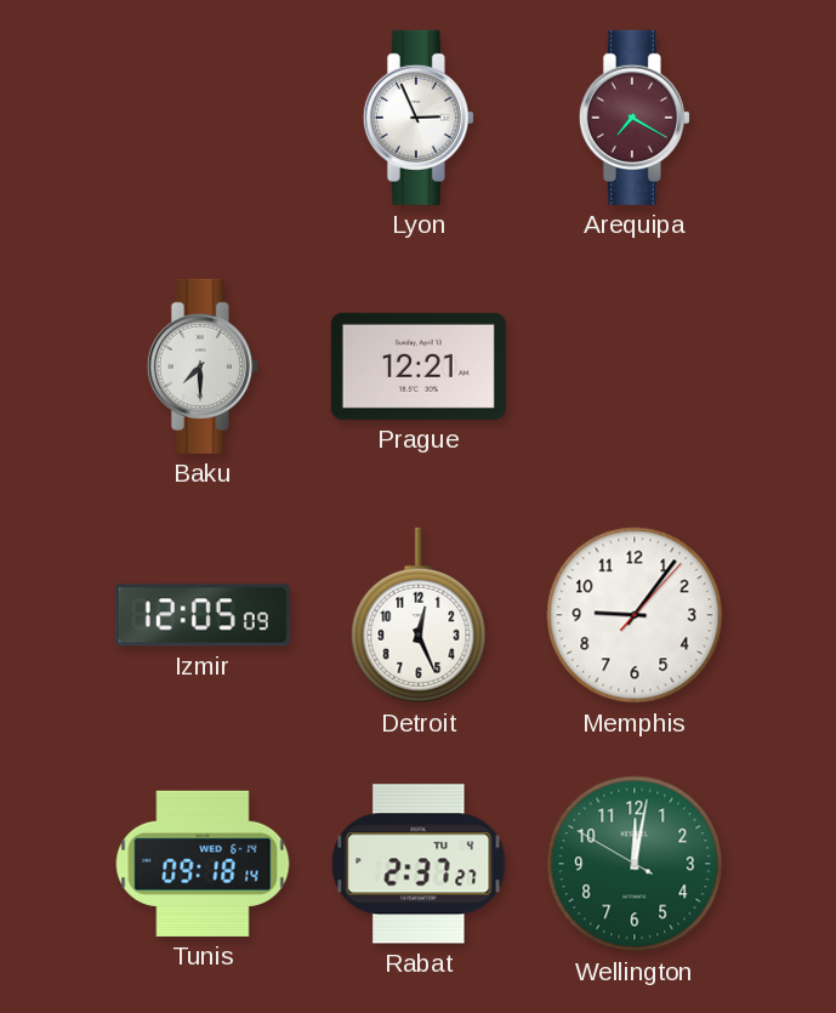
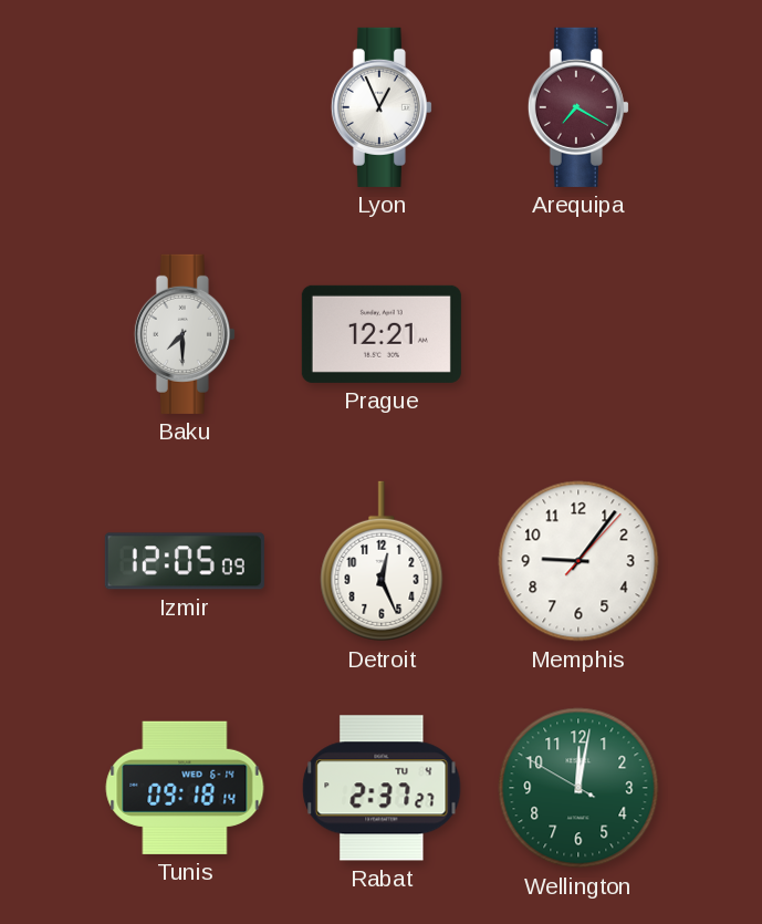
Lyon: 2:56 -> 12:56
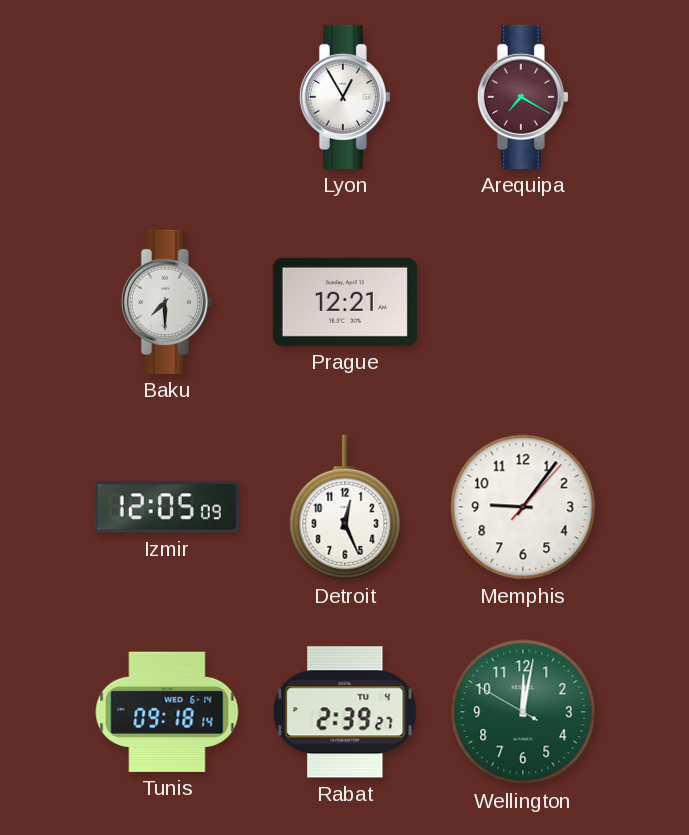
Lyon: 12:56 -> 12:55
Rabat: 2:37 -> 2:39
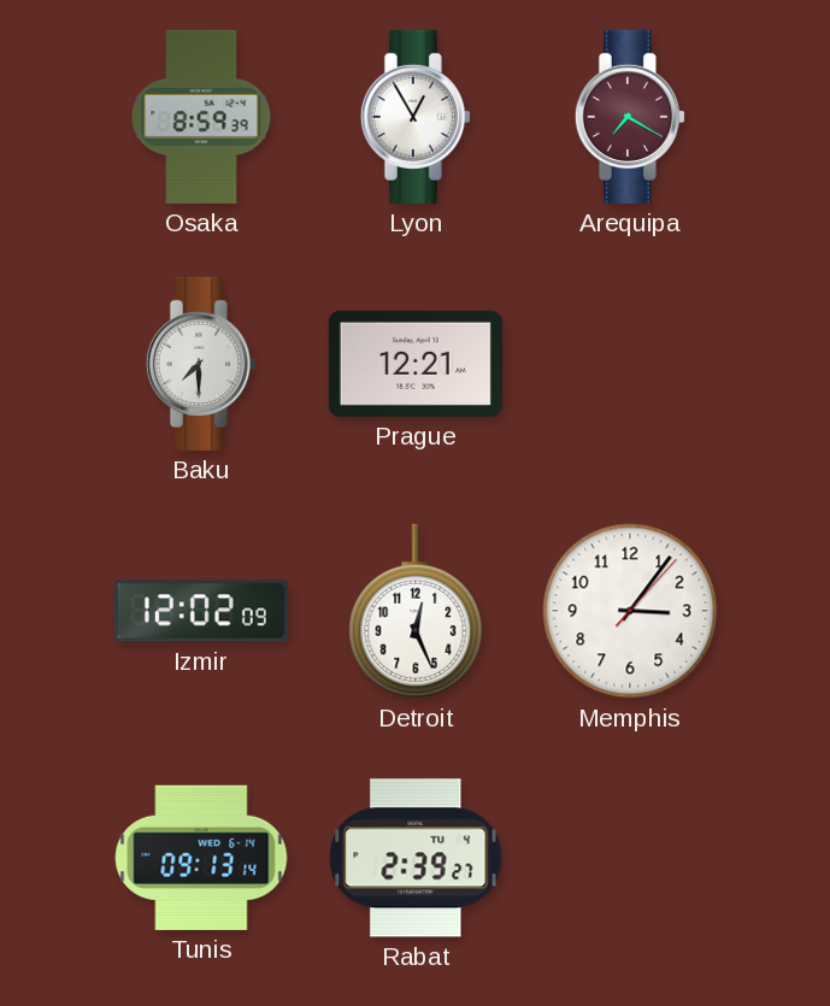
Osaka: none -> 8:59
Izmir: 12:05 -> 12:02
Memphis: 9:06 -> 3:06
Tunis: 09:18 -> 09:13
Wellington: 12:01 -> none
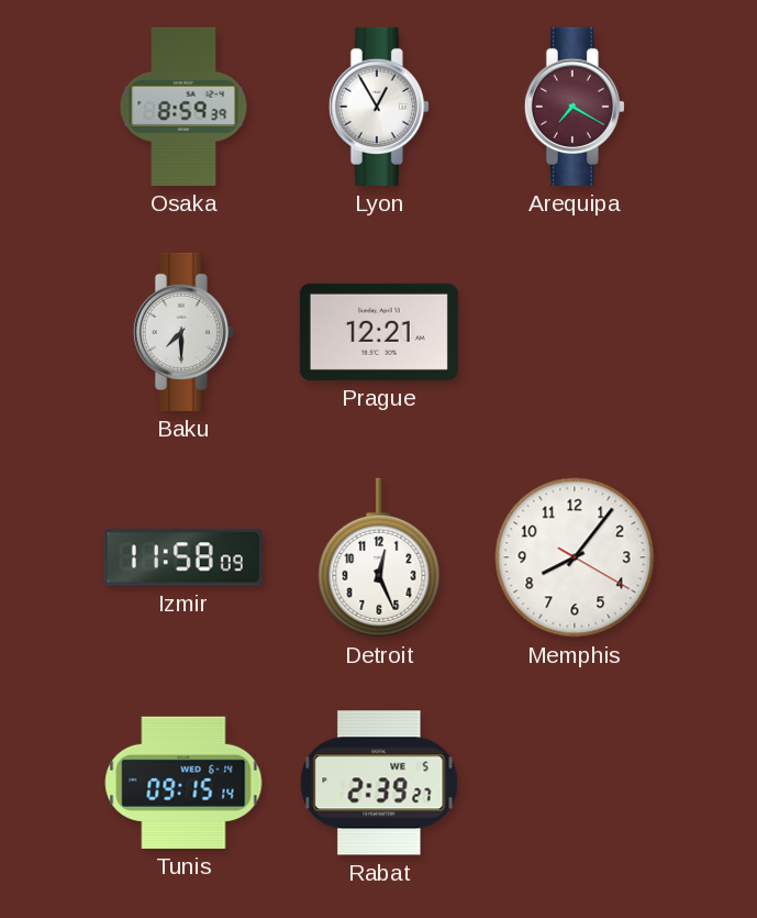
Izmir: 12:02 -> 11:58
Memphis: 3:06 -> 8:06
Tunis: 09:13 -> 09:15
Rabat date: TU 4 -> WE 5
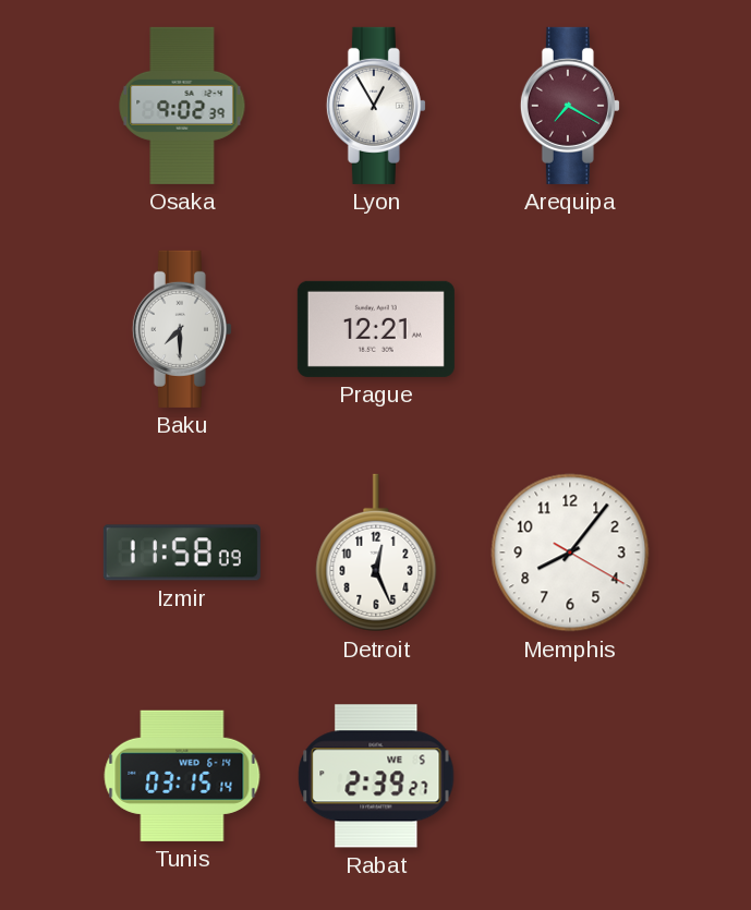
Osaka: 8:59 -> 9:02
Tunis: 09:15 -> 03:15
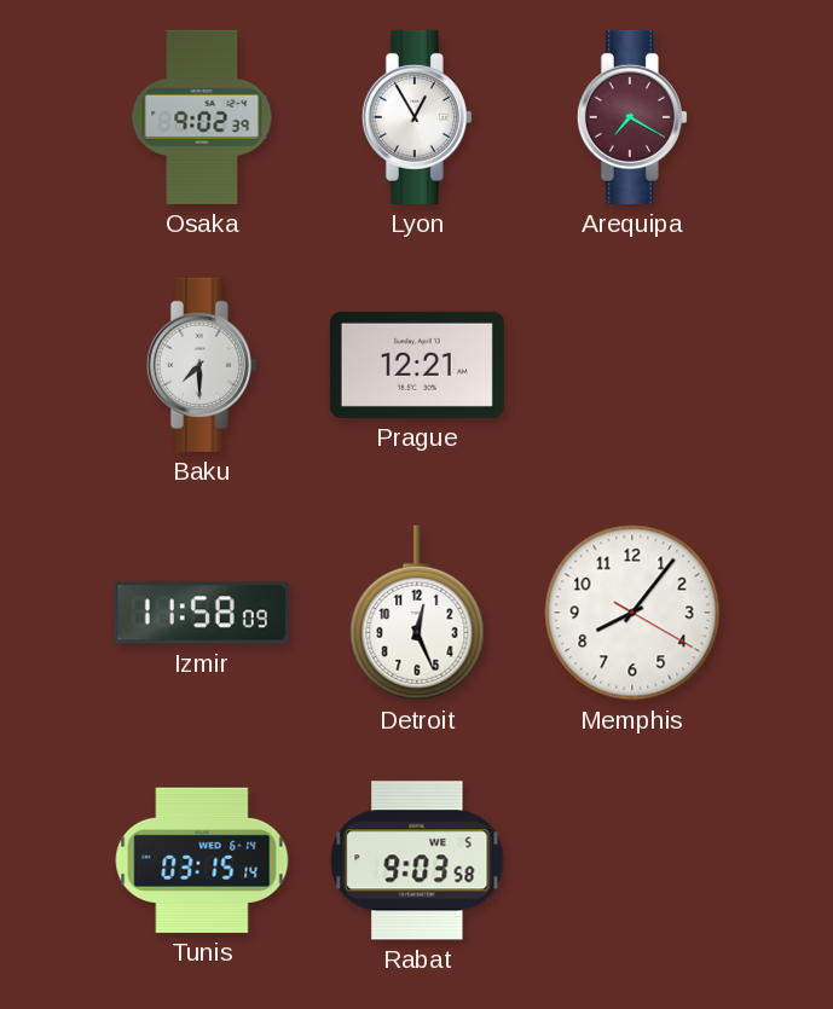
Rabat: 2:39 -> 9:03
